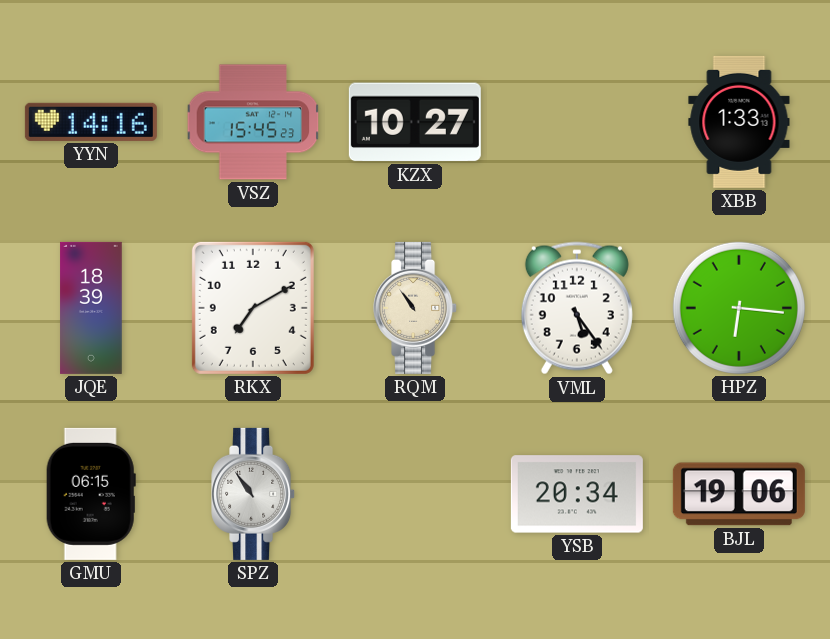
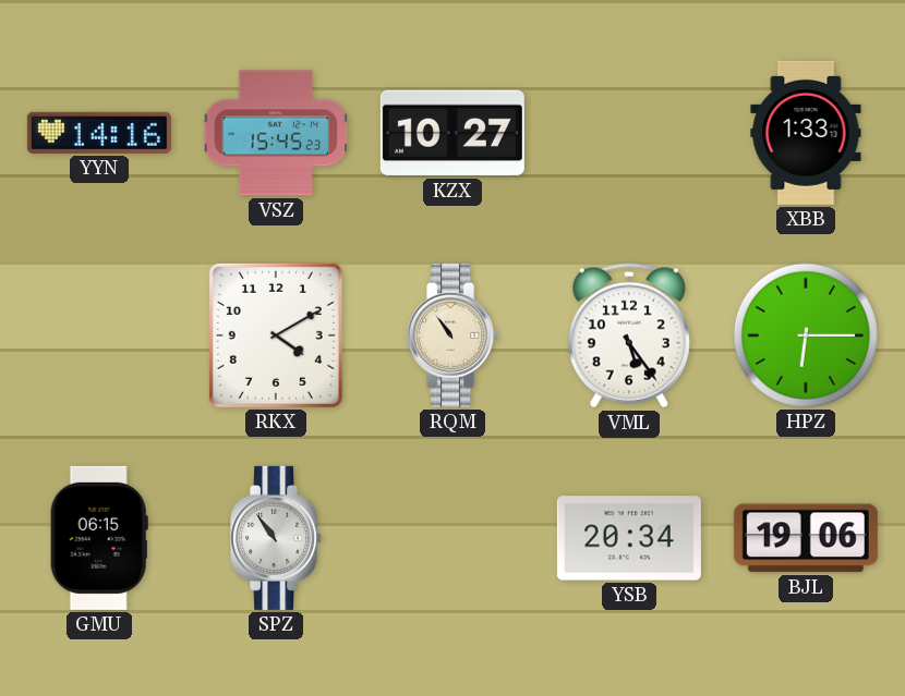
JQE: 18:39 -> none
RKX: 7:10 -> 4:10
HPZ: 6:16 -> 6:15
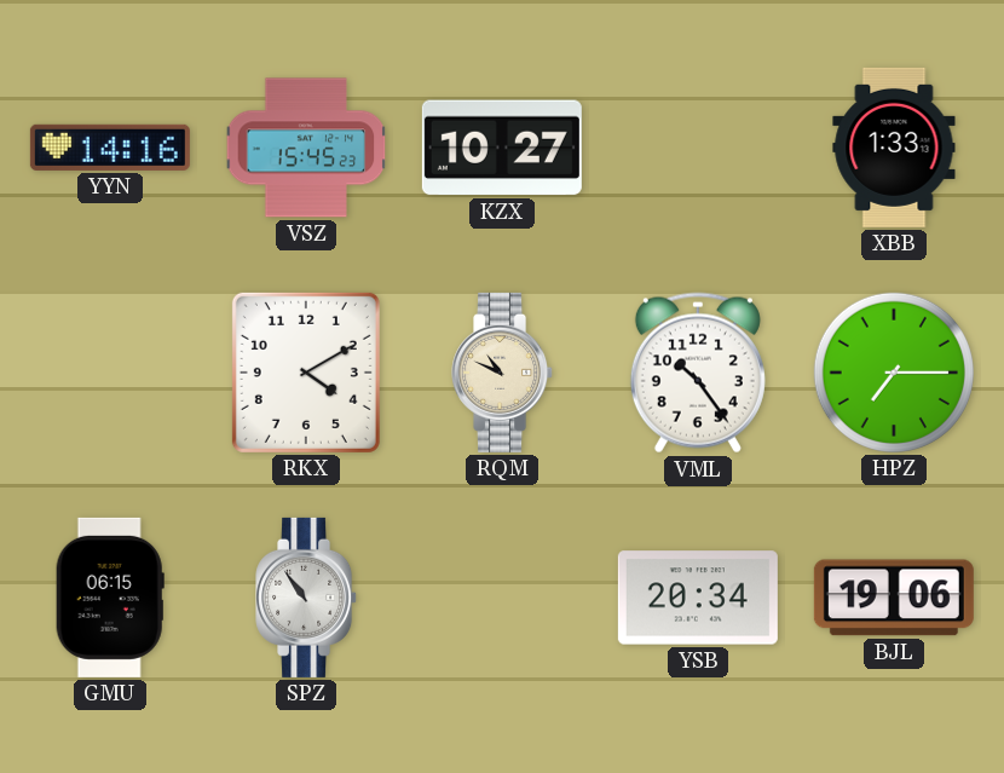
RQM: 10:54 -> 10:49
VML: 5:24 -> 10:24
HPZ: 6:15 -> 7:15
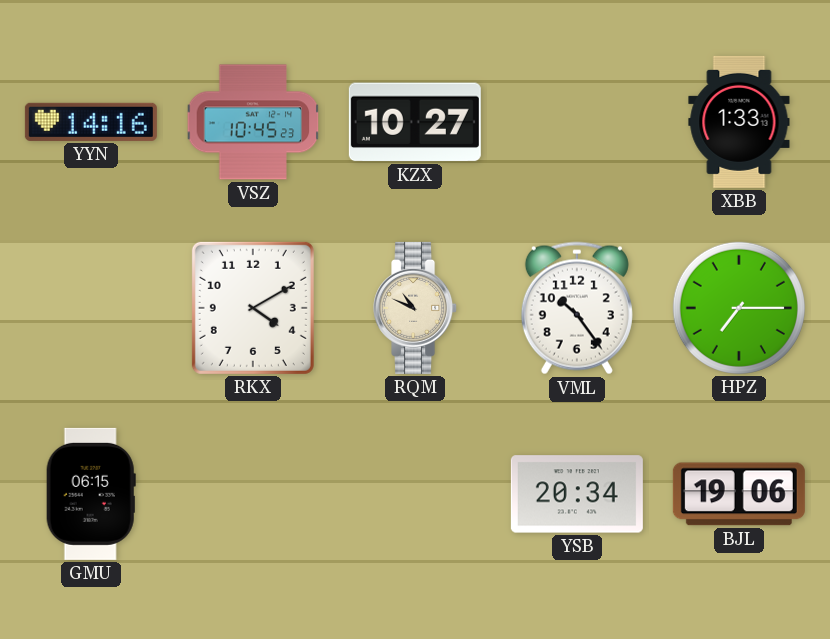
VSZ: 15:45 -> 10:45
SPZ: 10:54 -> none
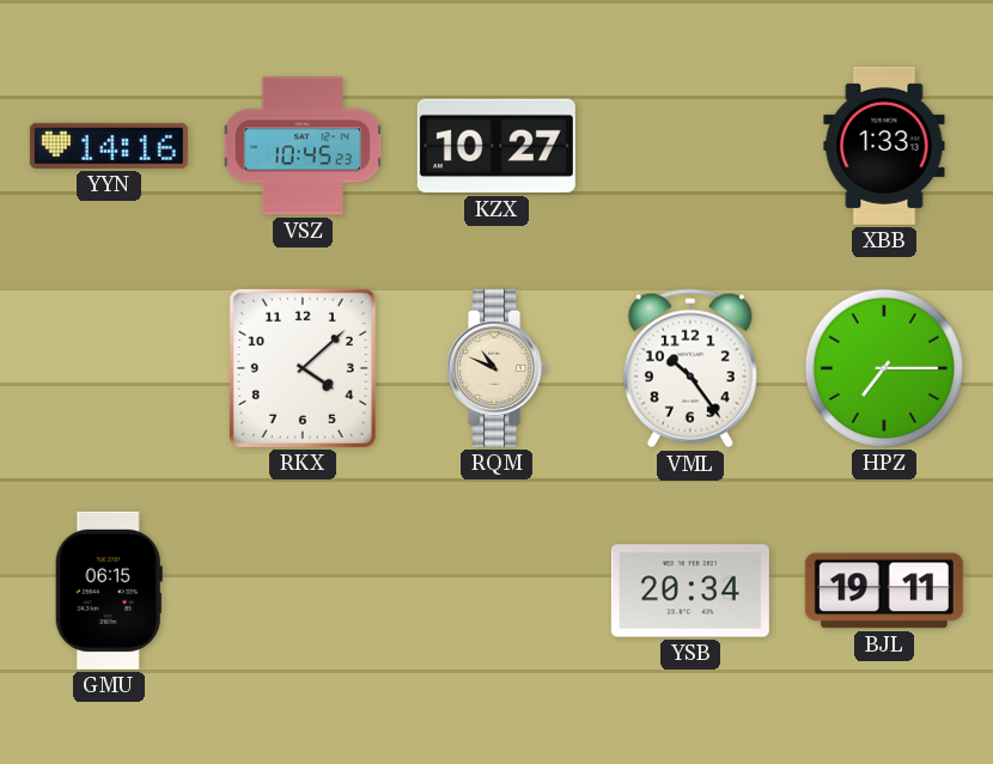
RKX: 4:10 -> 4:08
BJL: 19:06 -> 19:11
